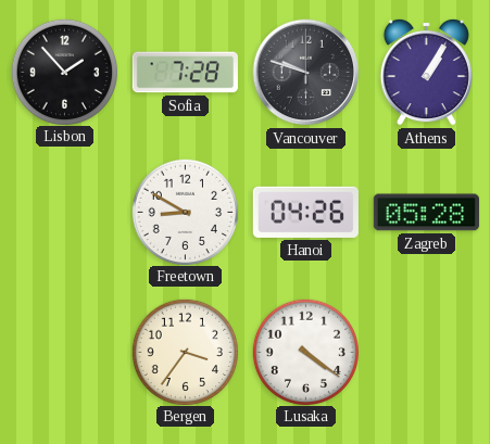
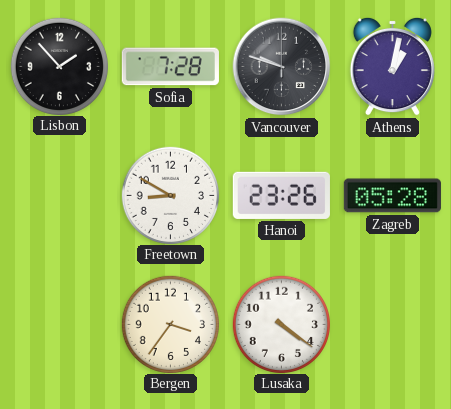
Athens: 1:05 -> 1:02
Hanoi: 04:26 -> 23:26
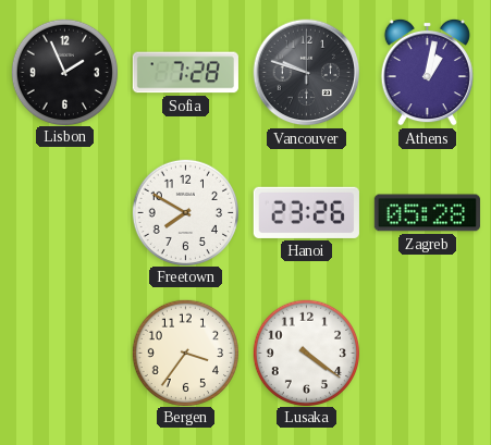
Lisbon: 1:53 -> 1:56
Freetown: 8:50 -> 7:50
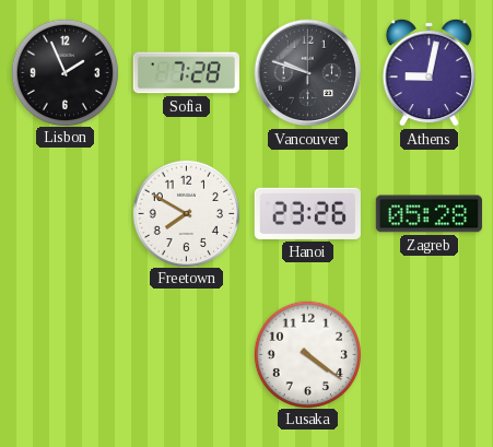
Athens: 1:02 -> 9:02
Bergen: 3:36 -> none
